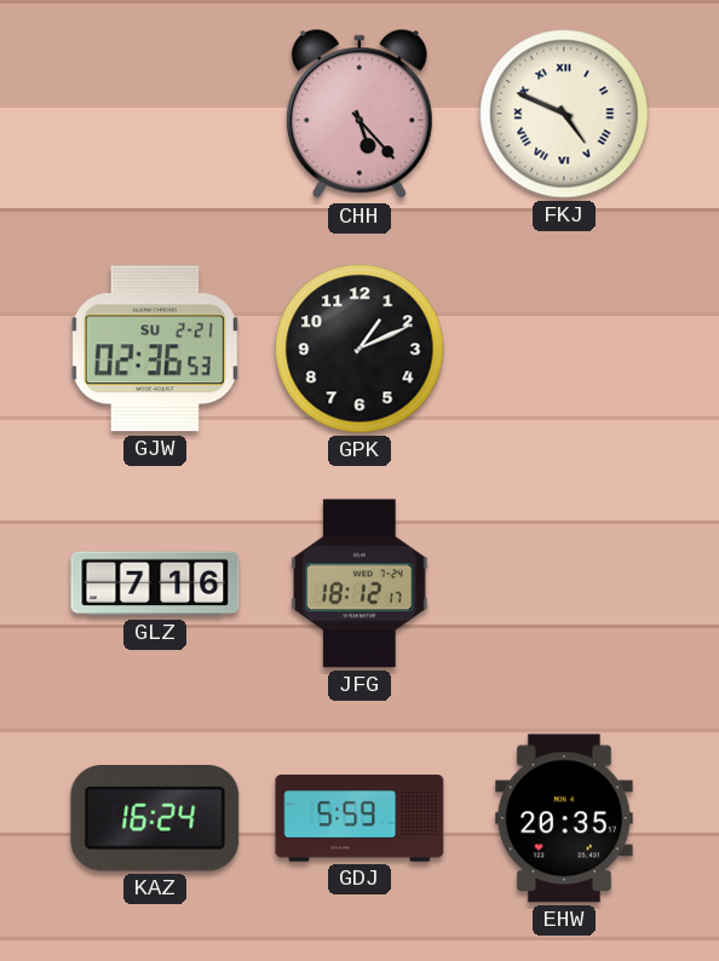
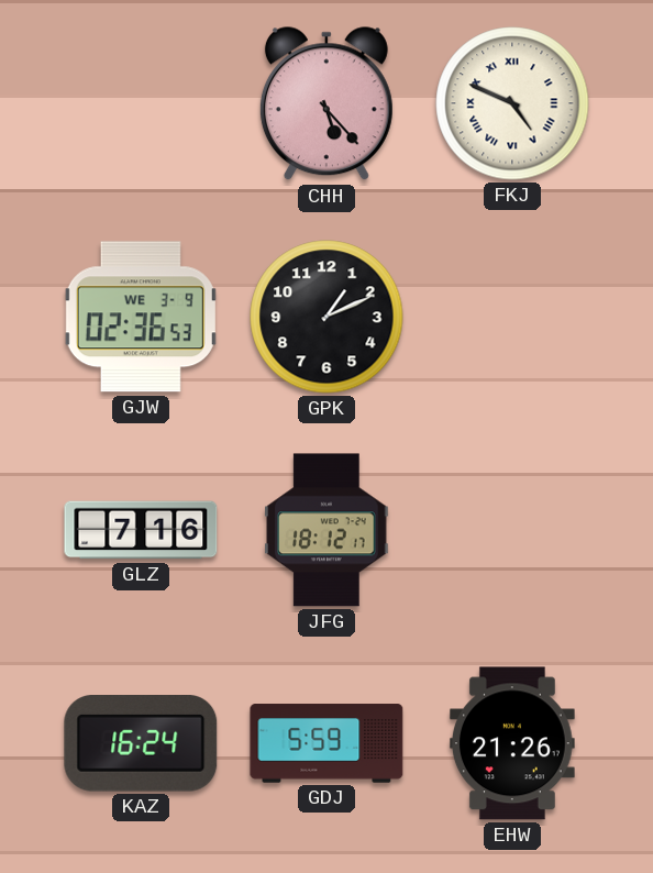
GJW date: SU 2-21 -> WE 3-9
EHW: 20:35 -> 21:26
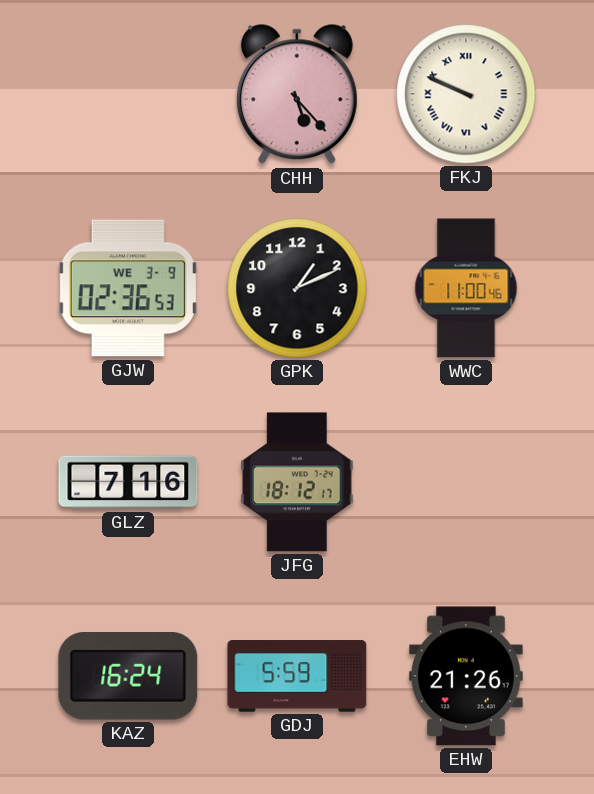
FKJ: 4:49 -> 9:49
WWC: none -> 11:00
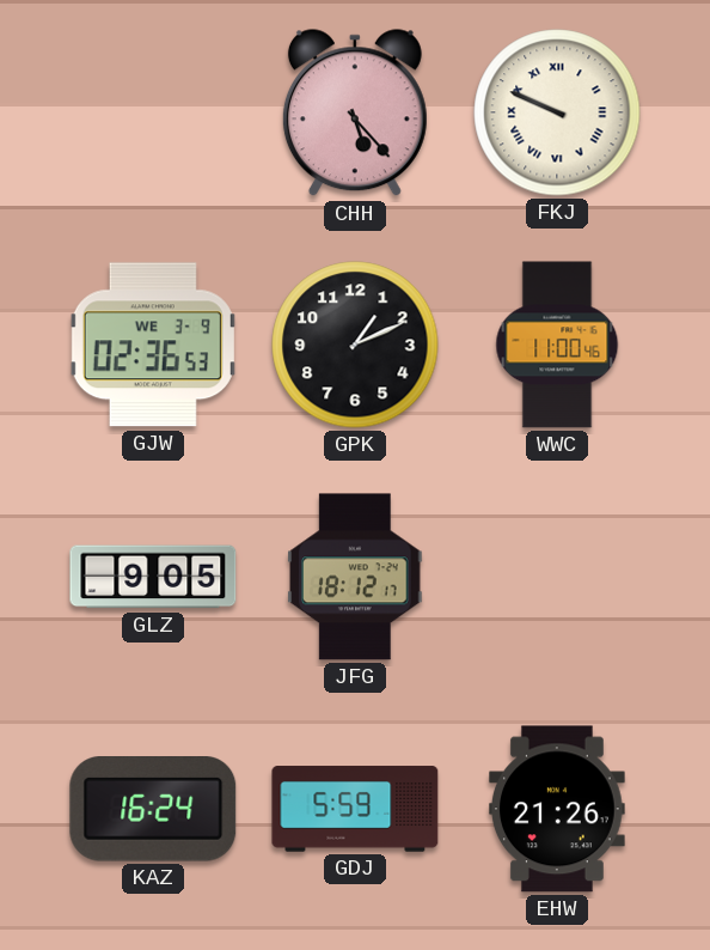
GLZ: 7:16 -> 9:05
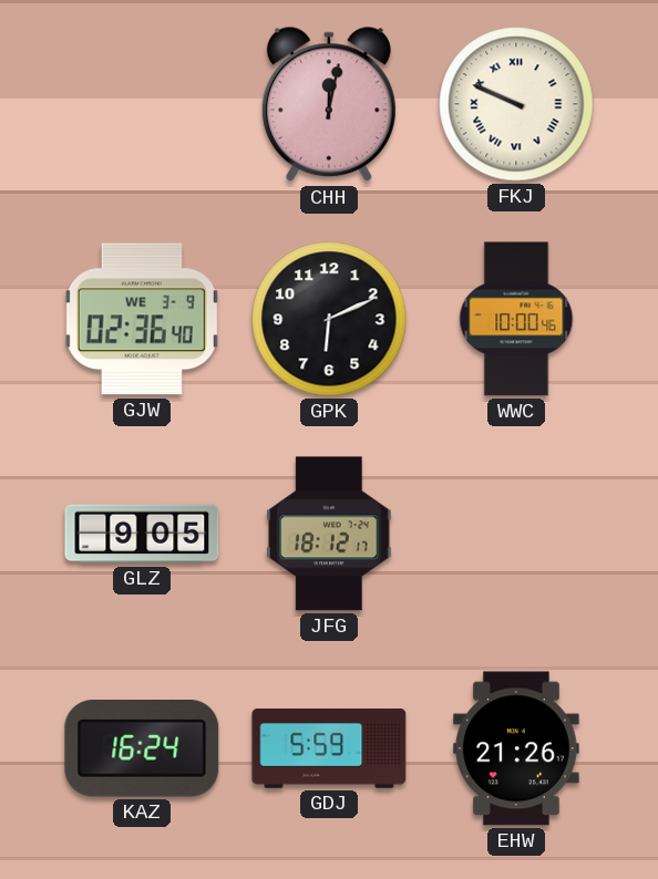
CHH: 5:23 -> 12:02
GJW: 02:36:53 -> 02:36:40
GPK: 1:11 -> 6:11
WWC: 11:00 -> 10:00
